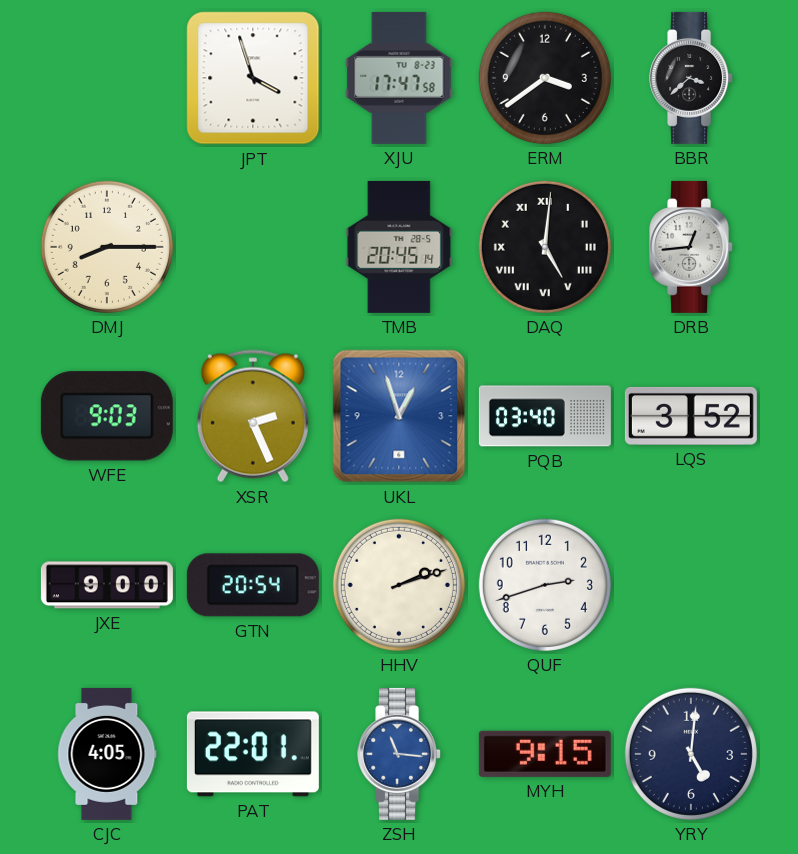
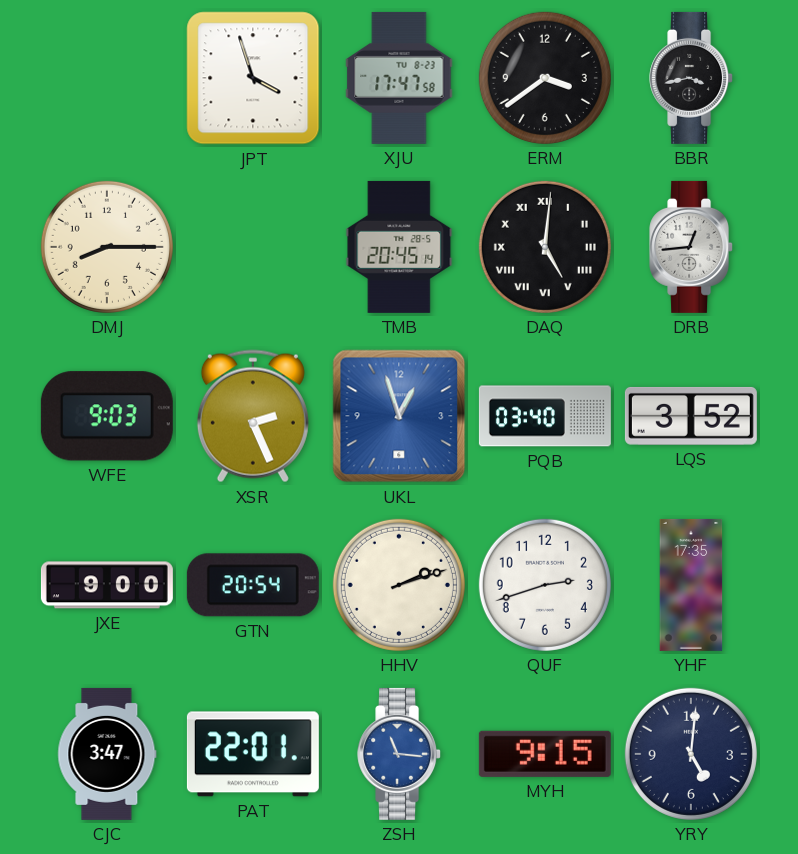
BBR: 3:38 -> 3:43
YHF: none -> 17:35
CJC: 4:05 -> 3:47
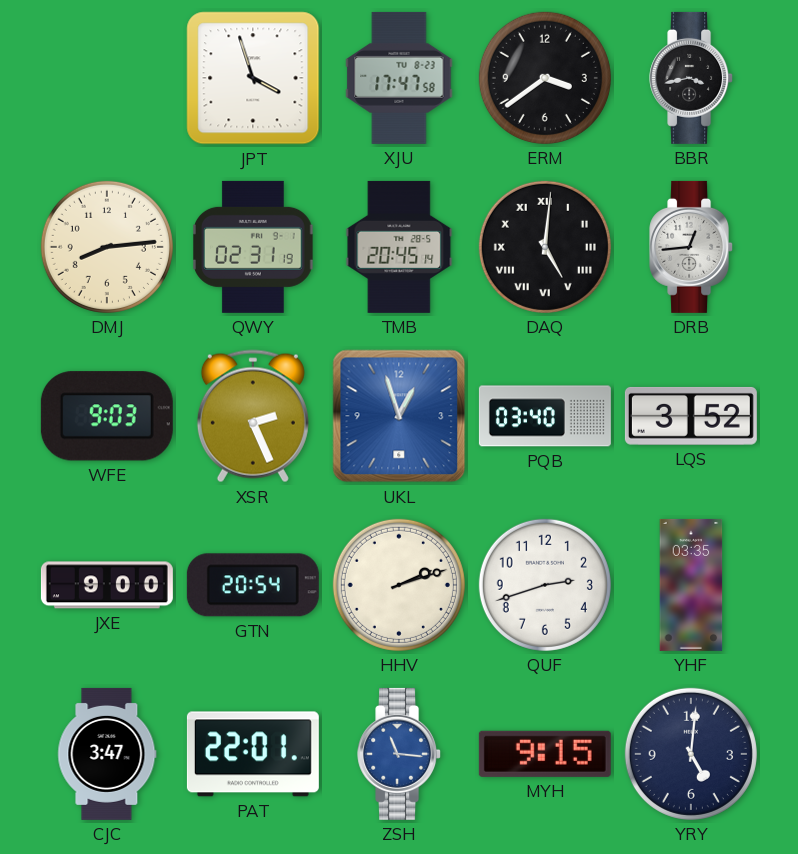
DMJ: 8:15 -> 8:14
QWY: none -> 02:31
YHF: 17:35 -> 03:35
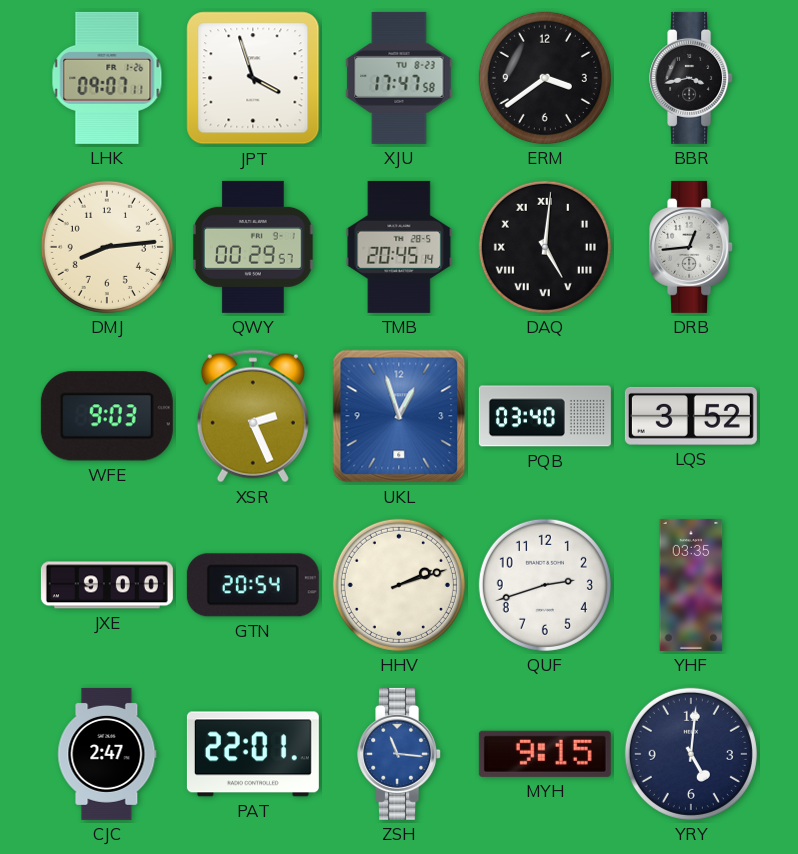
LHK: none -> 09:07
QWY: 02:31 -> 00:29
CJC: 3:47 -> 2:47
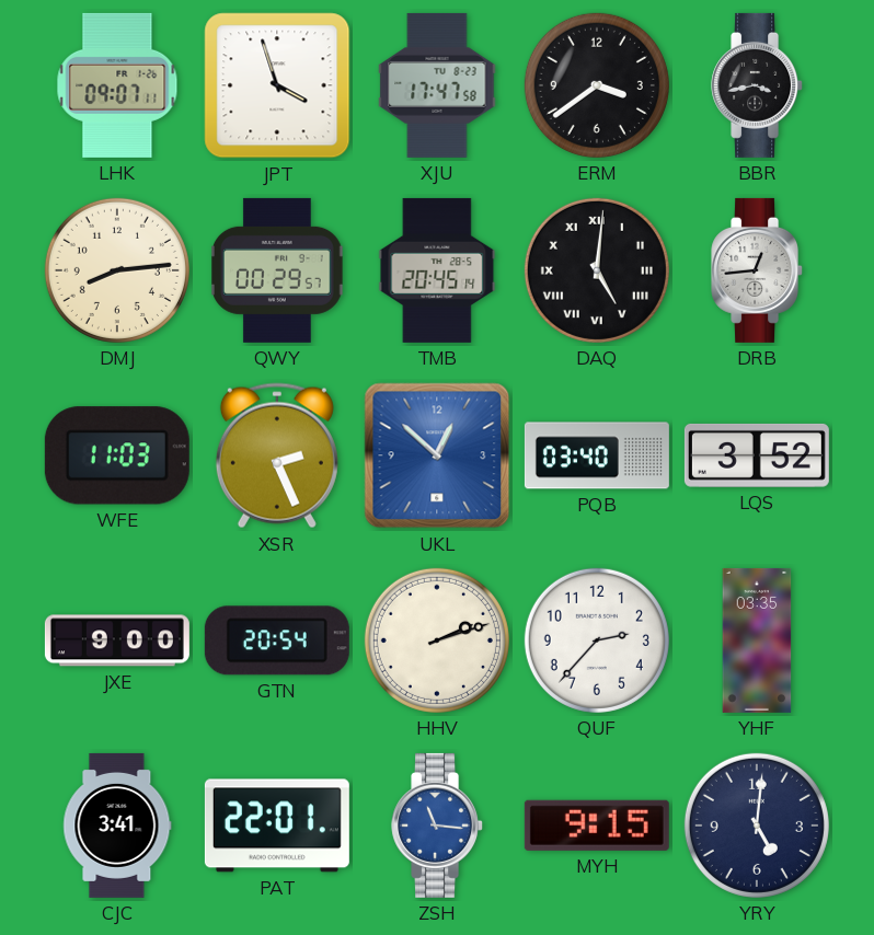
WFE: 9:03 -> 11:03
UKL: 12:57 -> 12:52
QUF: 2:42 -> 2:37
CJC: 2:47 -> 3:41
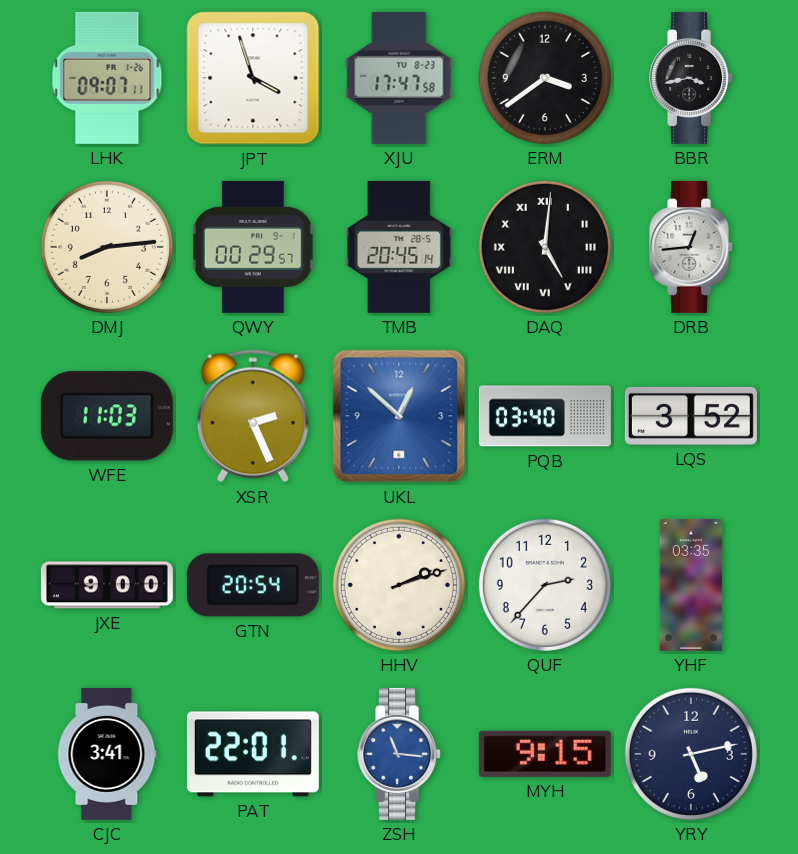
YRY: 5:01 -> 5:13
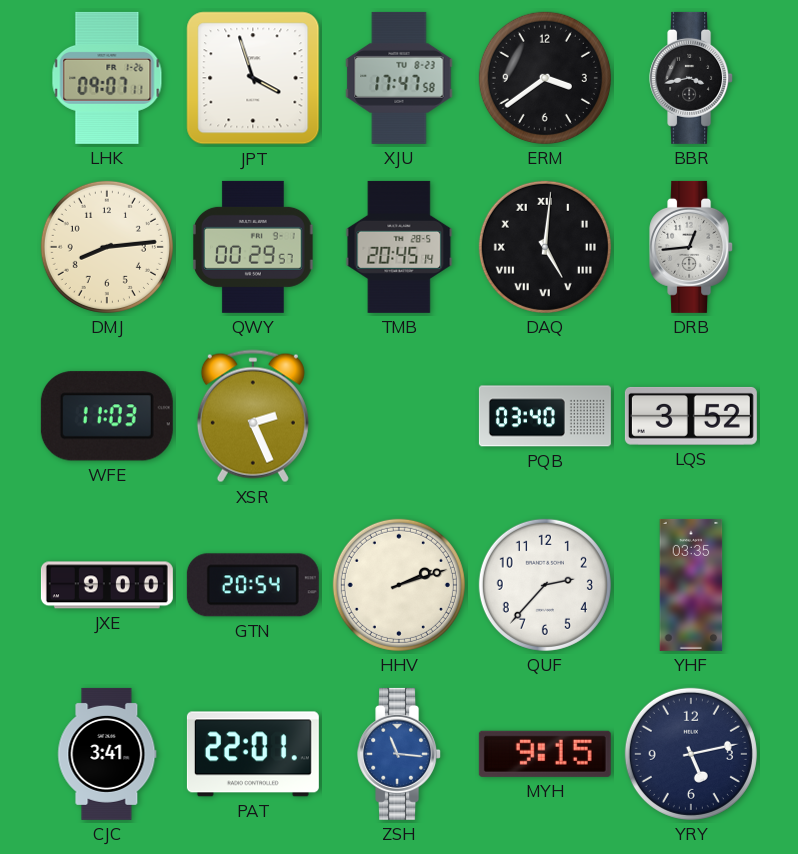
UKL: 12:52 -> none
